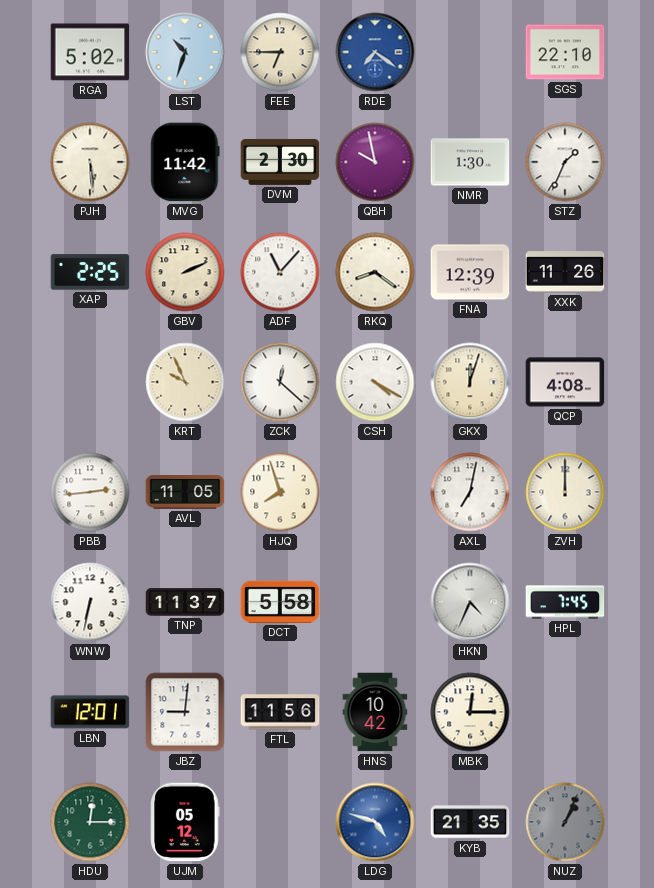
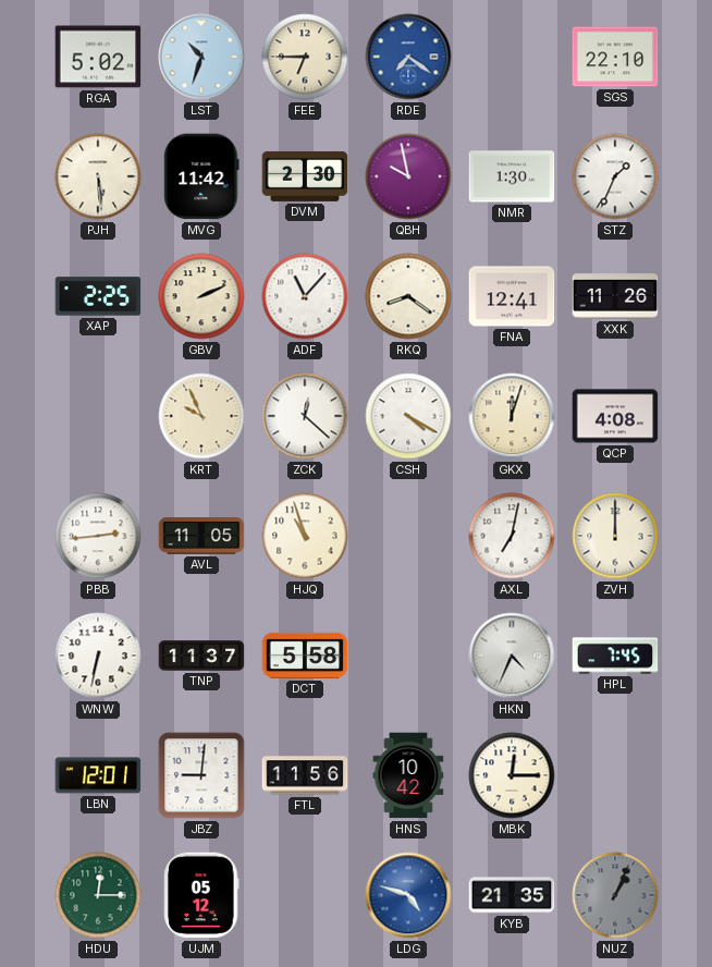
FNA: 12:39 -> 12:41
HJQ: 7:57 -> 10:57
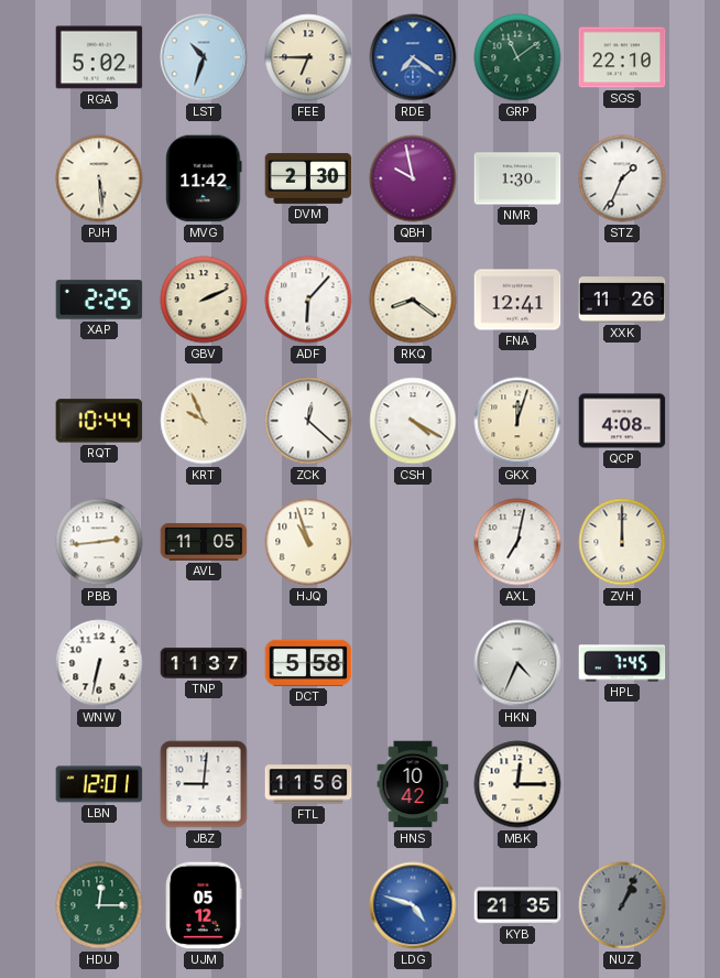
GRP: none -> 11:09
ADF: 11:07 -> 6:07
RQT: none -> 10:44
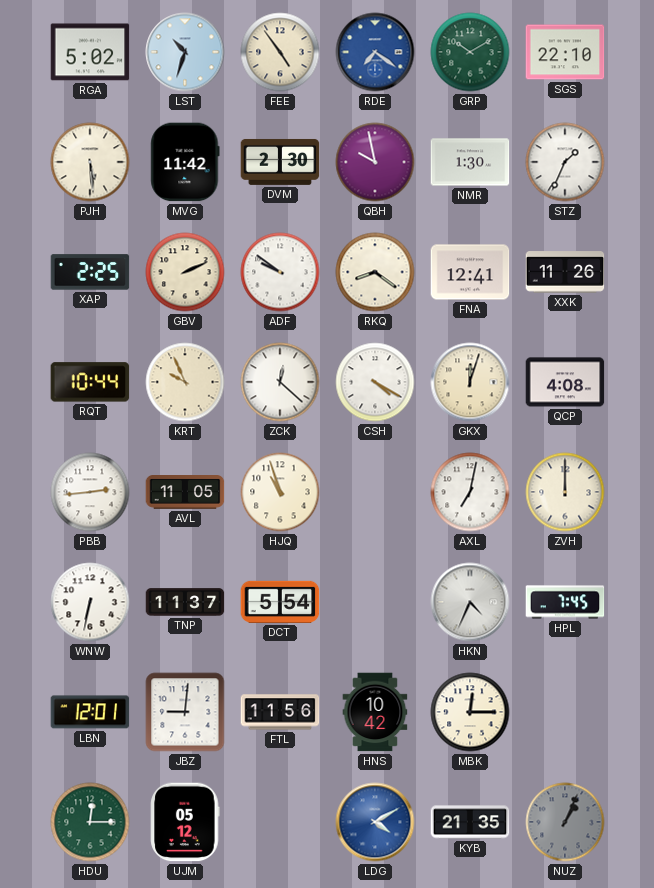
FEE: 6:45 -> 4:54
GRP: 11:09 -> 10:10
ADF: 6:07 -> 9:51
DCT: 5:58 -> 5:54
LDG: 4:48 -> 4:10
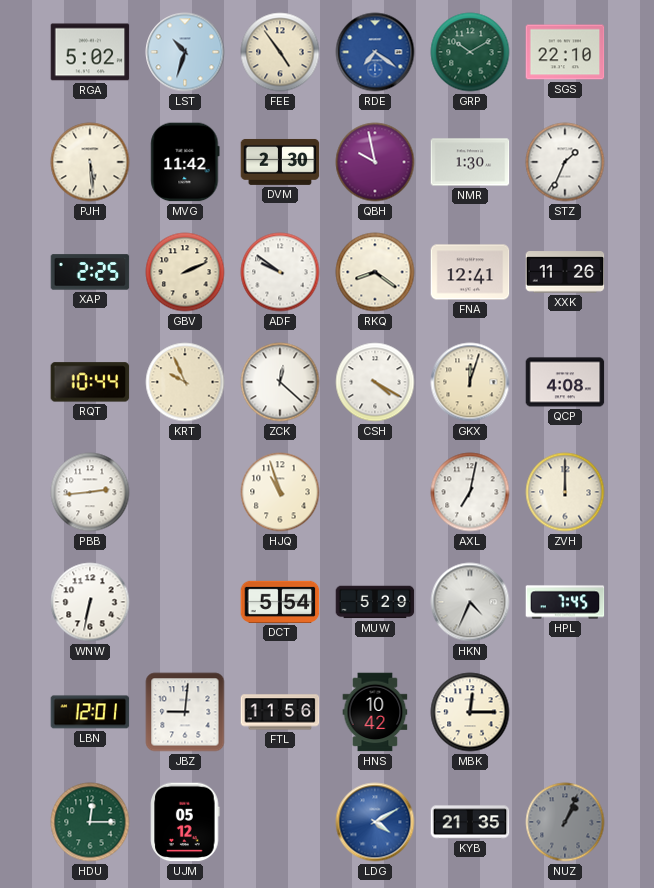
AVL: 11:05 -> none
TNP: 11:37 -> none
MUW: none -> 5:29
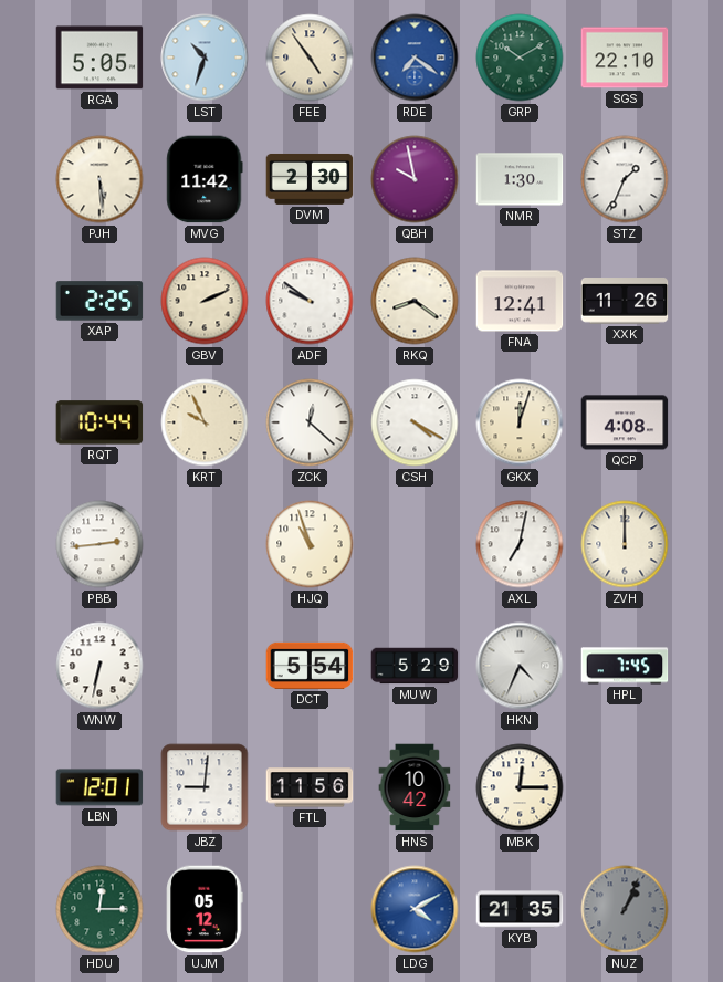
RGA: 5:02 -> 5:05
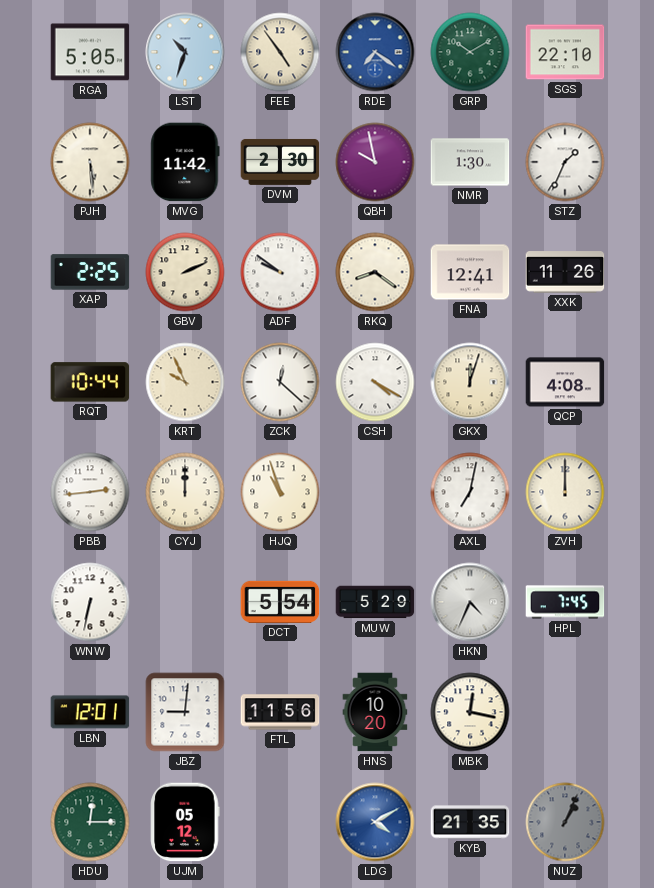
CYJ: none -> 12:00
HNS: 10:42 -> 10:20
MBK: 12:15 -> 12:17
